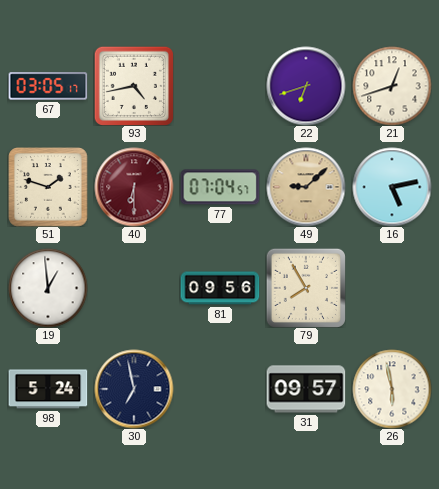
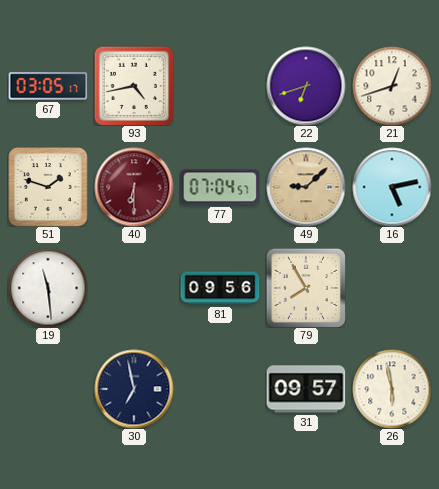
19: 12:59 -> 11:29
98: 5:24 -> none
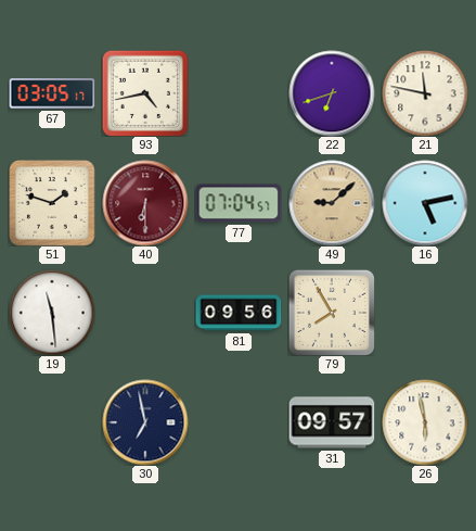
21: 12:42 -> 11:47
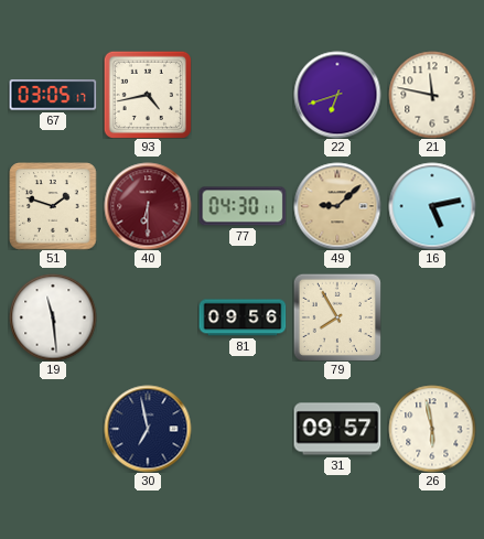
77: 07:04 -> 04:30
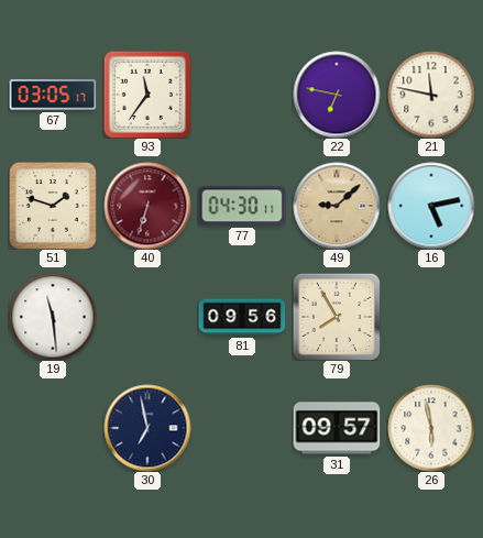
93: 4:43 -> 11:36
22: 6:42 -> 6:47
40: 6:30 -> 6:33
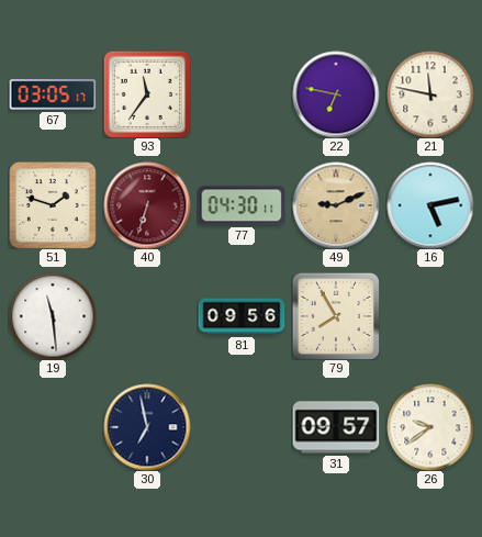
49: 9:08 -> 9:11
26: 5:58 -> 9:39
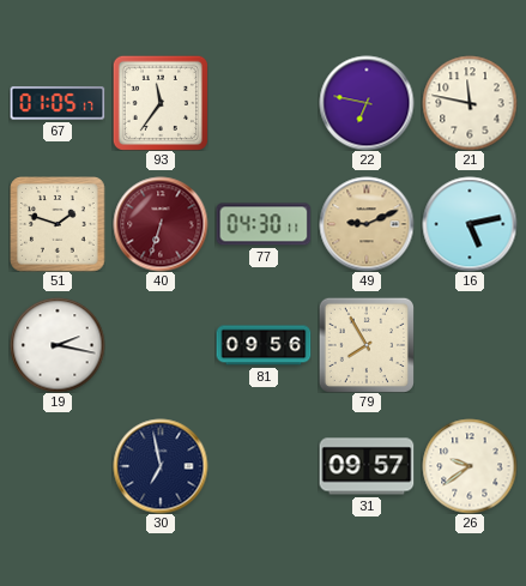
67: 03:05 -> 01:05
19: 11:29 -> 2:17
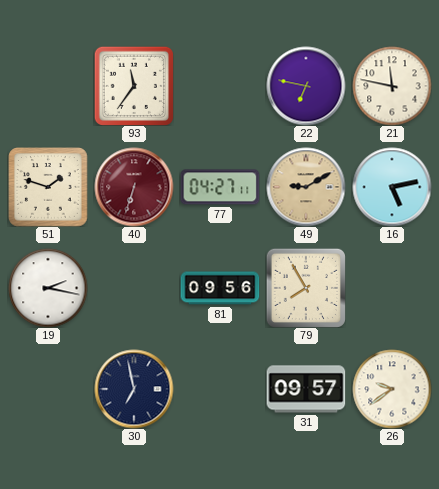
67: 01:05 -> none
77: 04:30 -> 04:27
49: 9:11 -> 9:10
